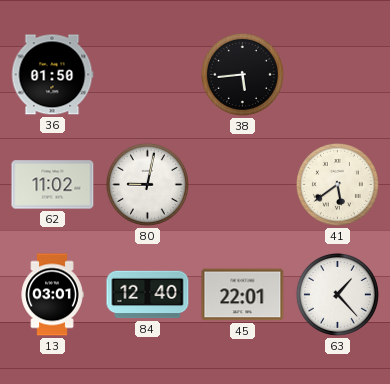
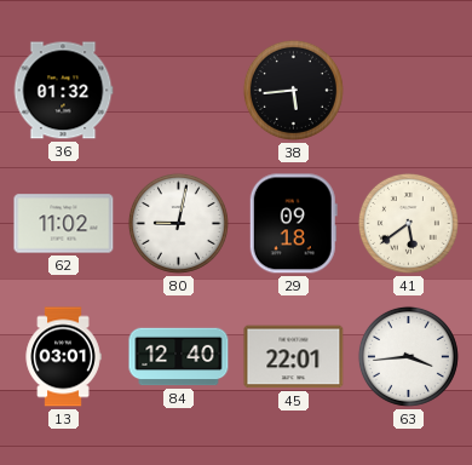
36: 01:50 -> 01:32
29: none -> 09:18
63: 1:23 -> 3:44
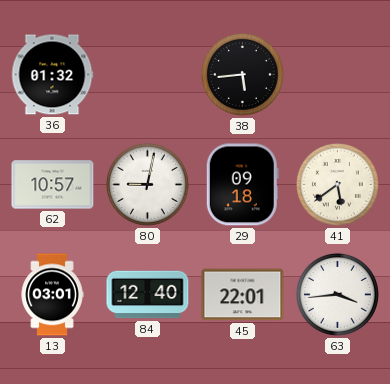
62: 11:02 -> 10:57
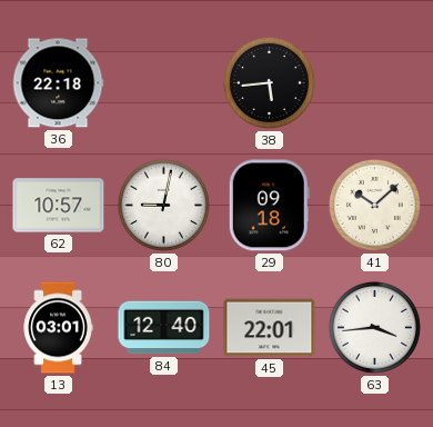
36: 01:32 -> 22:18
41: 5:39 -> 10:08
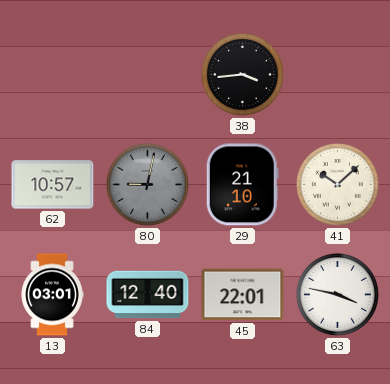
36: 22:18 -> none
38: 5:44 -> 3:44
80 dial: white -> grey
29: 09:18 -> 21:10
63: 3:44 -> 3:47
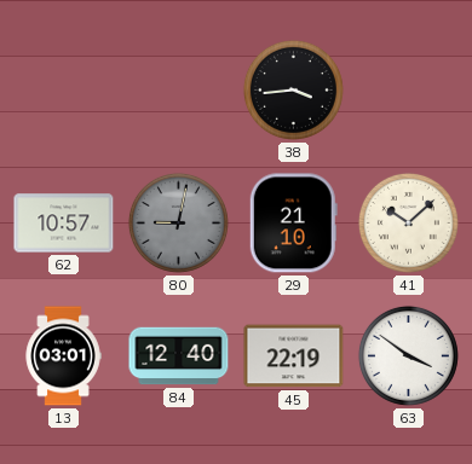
45: 22:01 -> 22:19
63: 3:47 -> 3:51
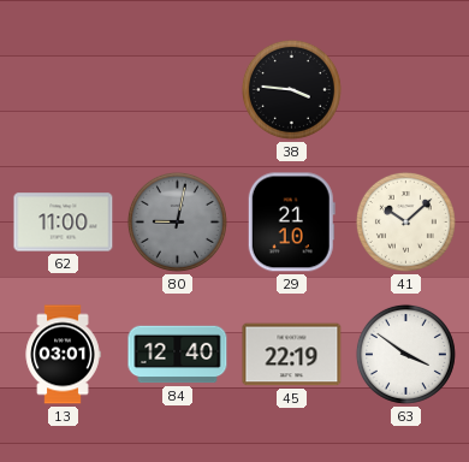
38: 3:44 -> 3:46
62: 10:57 -> 11:00
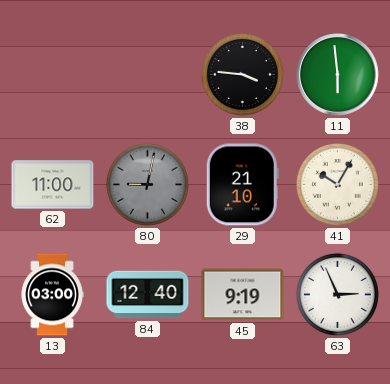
11: none -> 5:59
41: 10:08 -> 10:05
13: 03:01 -> 03:00
45: 22:19 -> 9:19
63: 3:51 -> 2:56
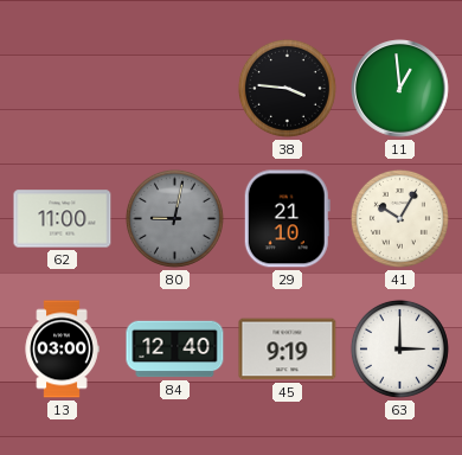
11: 5:59 -> 12:59
63: 2:56 -> 3:00
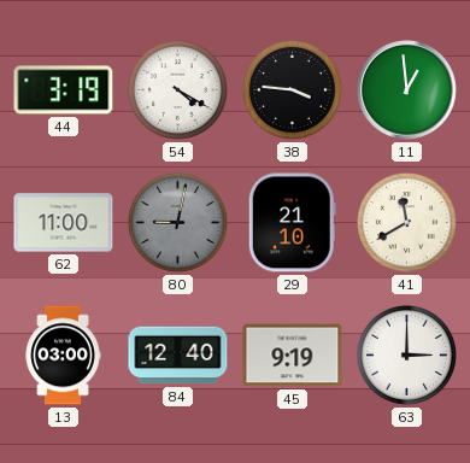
44: none -> 3:19
54: none -> 4:20
41: 10:05 -> 11:40
